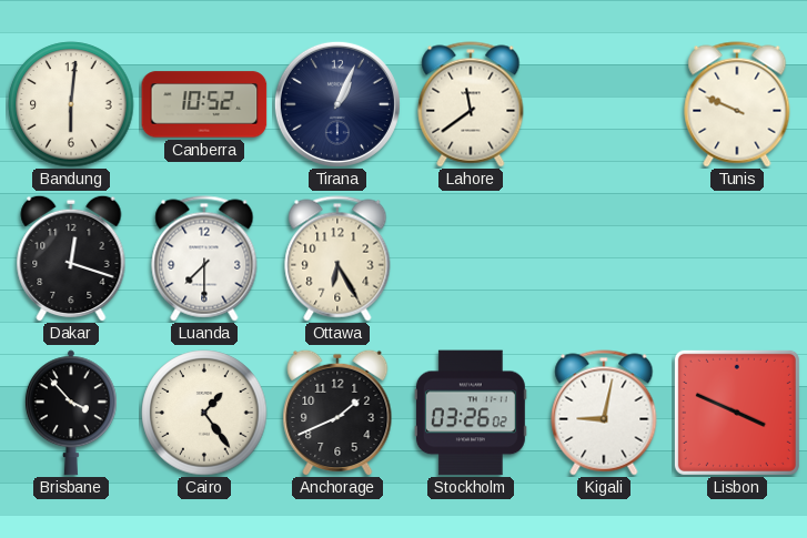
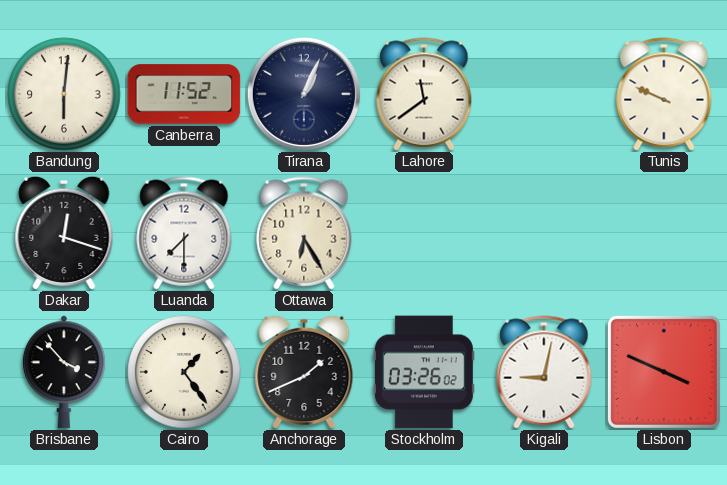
Canberra: 10:52 -> 11:52
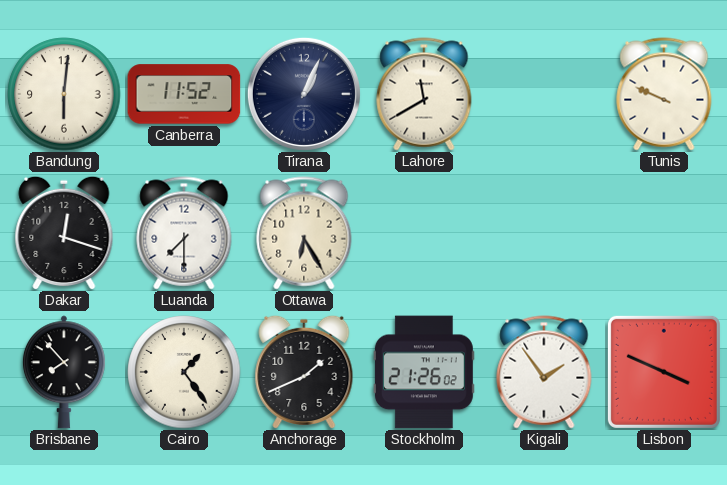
Lahore: 11:39 -> 11:40
Brisbane: 3:53 -> 7:53
Stockholm: 03:26 -> 21:26
Kigali: 9:02 -> 1:54
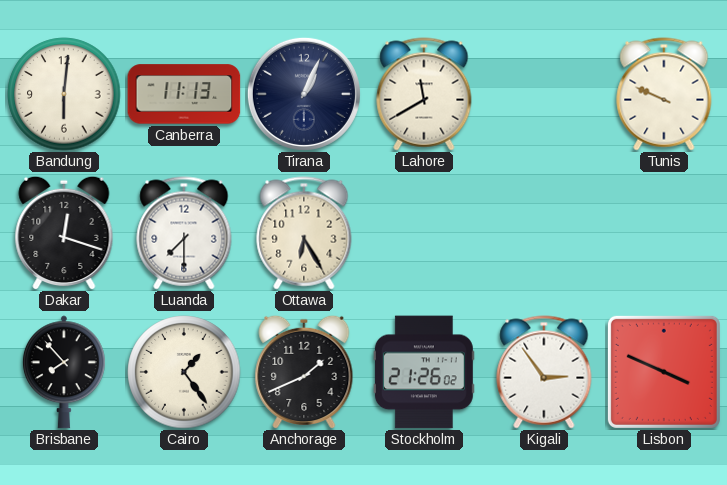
Canberra: 11:52 -> 11:13
Kigali: 1:54 -> 2:54
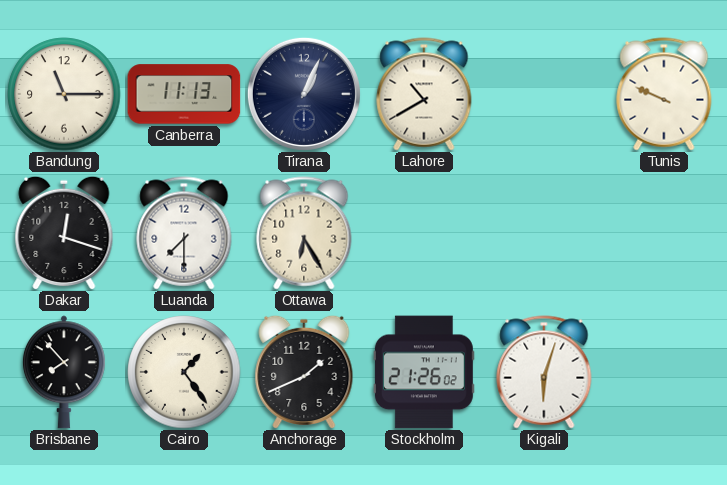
Bandung: 6:01 -> 11:15
Lahore: 11:40 -> 10:40
Kigali: 2:54 -> 6:03
Lisbon: 3:49 -> none
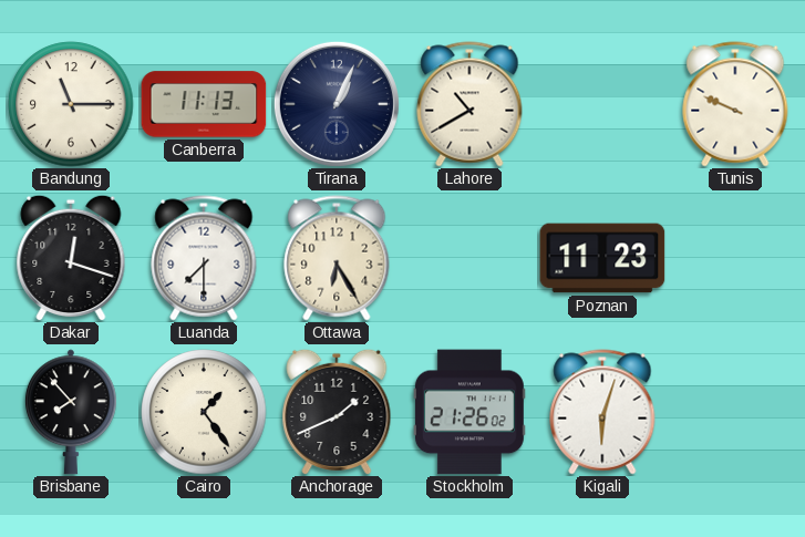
Poznan: none -> 11:23
